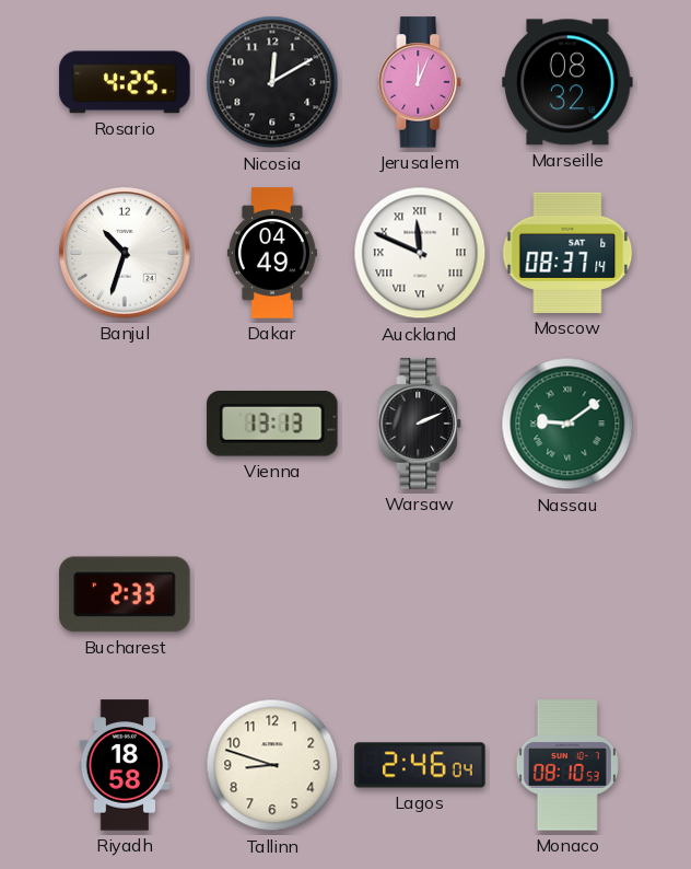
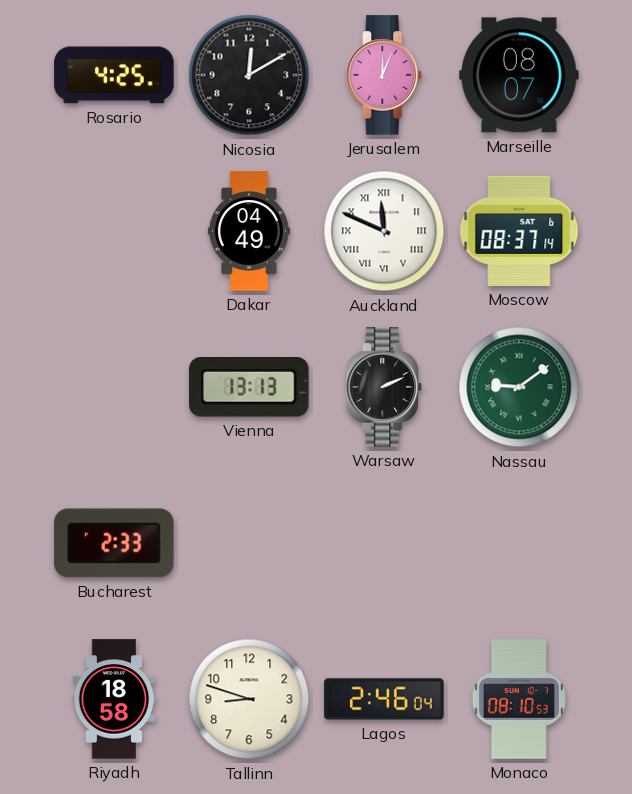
Marseille: 08:32 -> 08:07
Banjul: 10:33 -> none
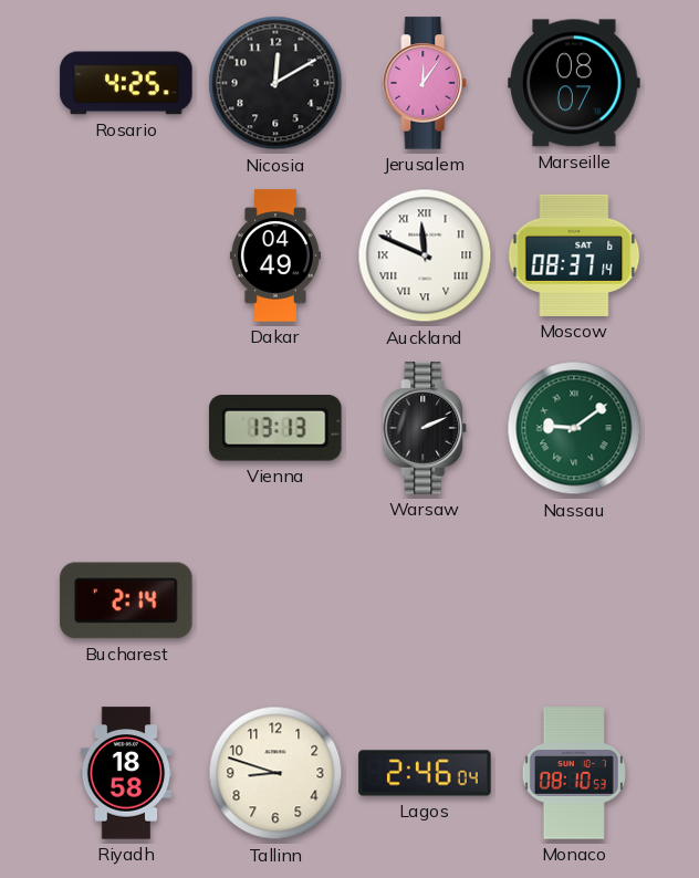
Jerusalem: 12:04 -> 12:06
Bucharest: 2:33 -> 2:14
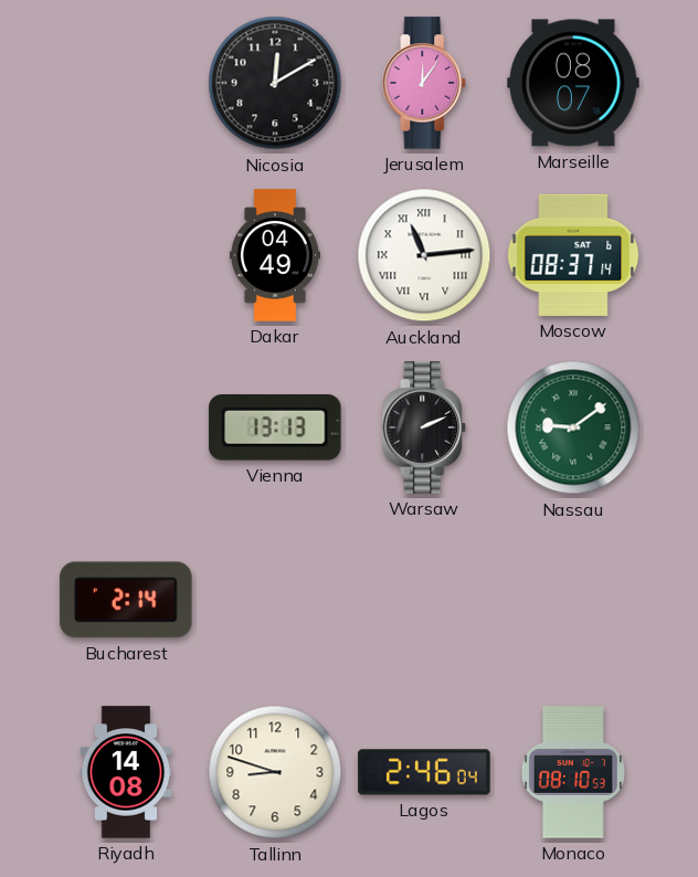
Rosario: 4:25 -> none
Auckland: 11:49 -> 11:14
Riyadh: 18:58 -> 14:08
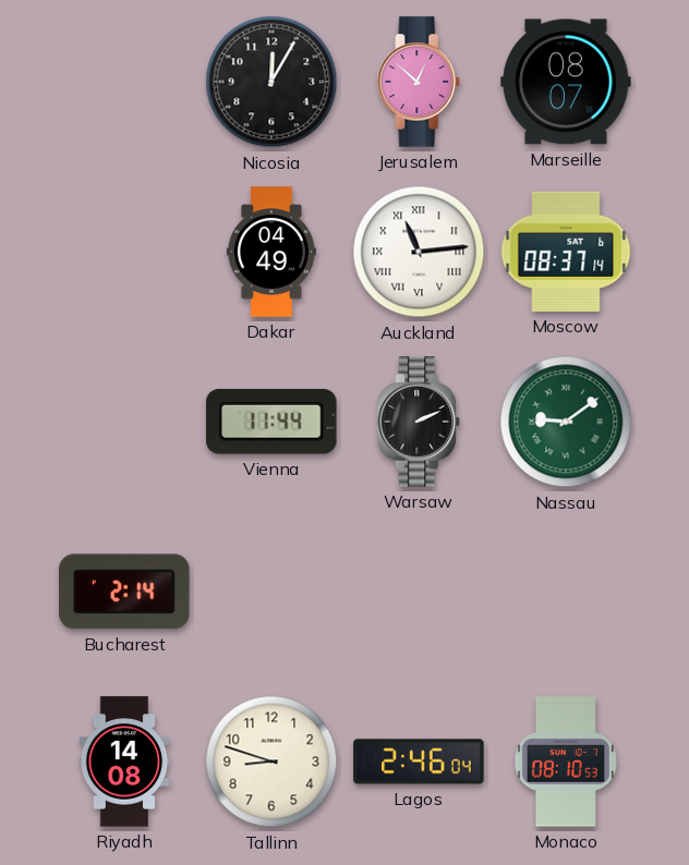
Nicosia: 12:10 -> 12:05
Jerusalem: 12:06 -> 12:52
Vienna: 13:13 -> 11:44
